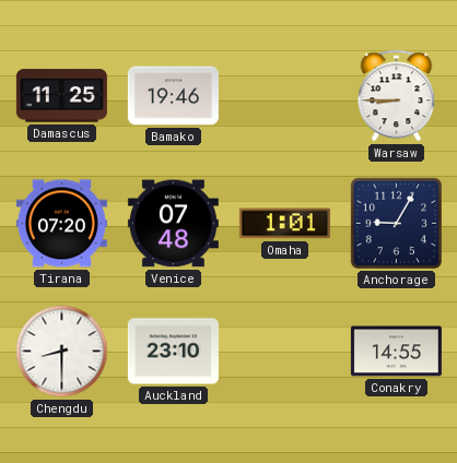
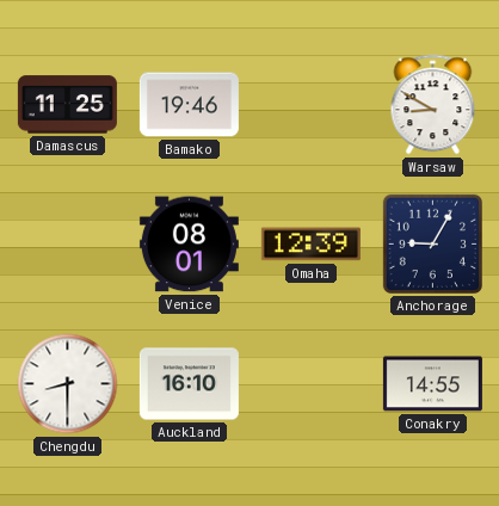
Warsaw: 8:45 -> 8:50
Tirana: 07:20 -> none
Venice: 07:48 -> 08:01
Omaha: 1:01 -> 12:39
Auckland: 23:10 -> 16:10
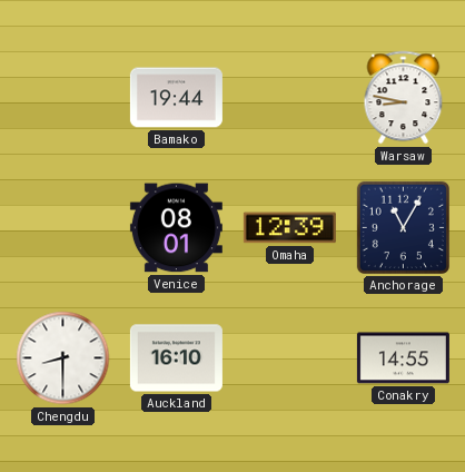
Damascus: 11:25 -> none
Bamako: 19:46 -> 19:44
Warsaw: 8:50 -> 8:47
Anchorage: 9:05 -> 11:05
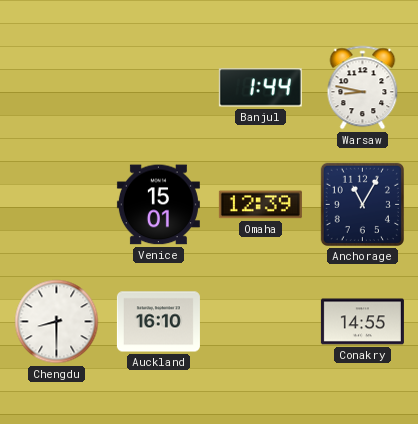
Bamako: 19:44 -> none
Banjul: none -> 1:44
Venice: 08:01 -> 15:01
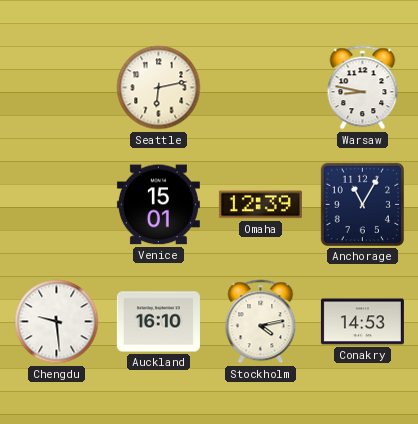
Seattle: none -> 6:13
Banjul: 1:44 -> none
Chengdu: 8:30 -> 9:29
Stockholm: none -> 4:13
Conakry: 14:55 -> 14:53
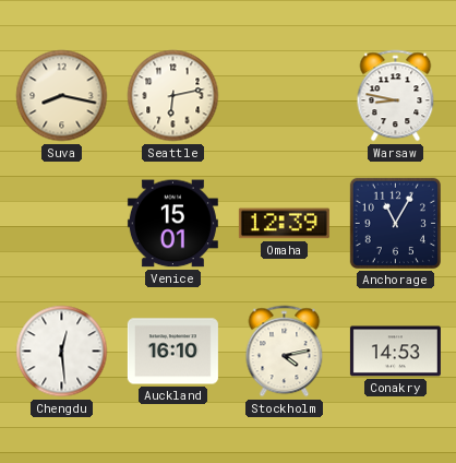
Suva: none -> 8:17
Chengdu: 9:29 -> 12:29
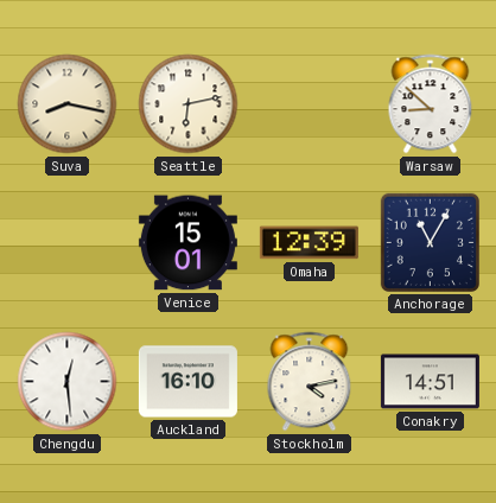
Warsaw: 8:47 -> 8:52
Conakry: 14:53 -> 14:51
